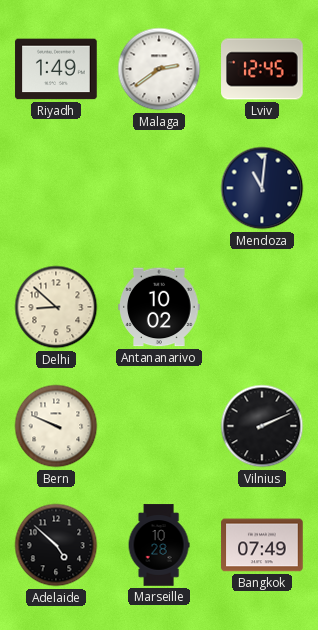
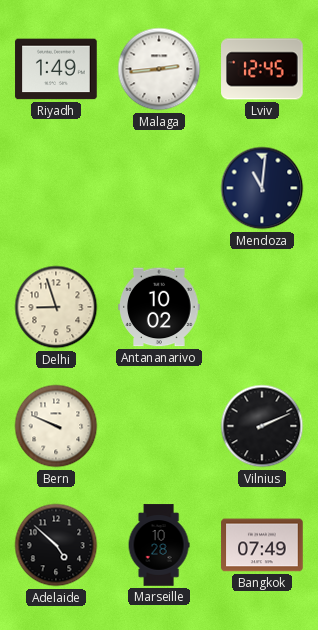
Malaga: 2:39 -> 2:44
Delhi: 8:52 -> 8:57
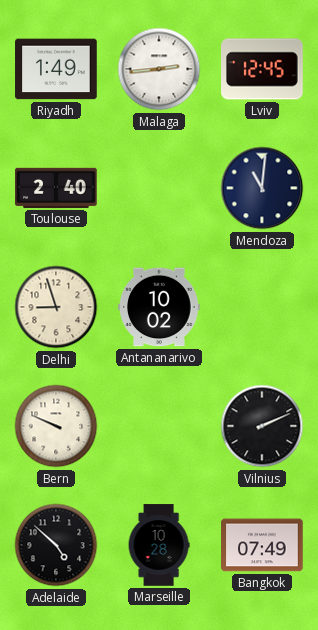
Toulouse: none -> 2:40
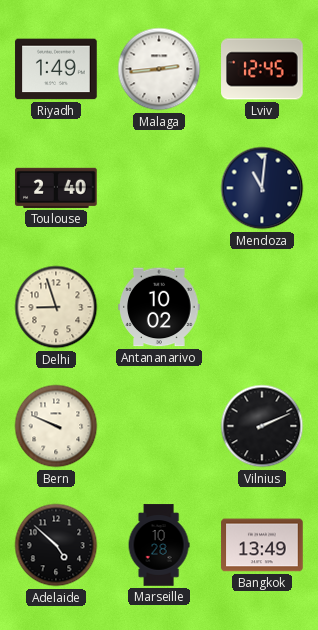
Bangkok: 07:49 -> 13:49
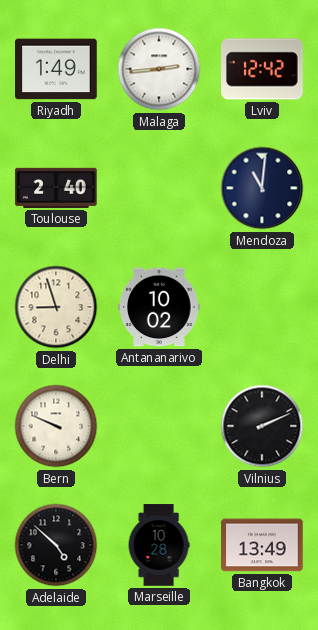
Lviv: 12:45 -> 12:42
